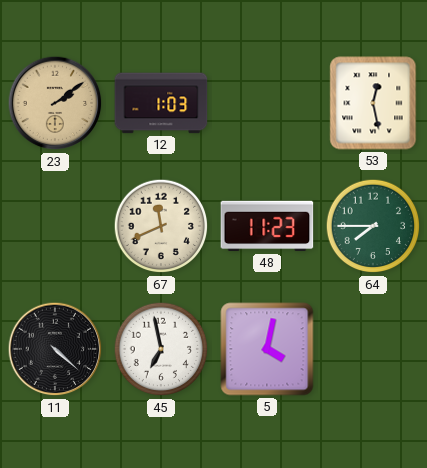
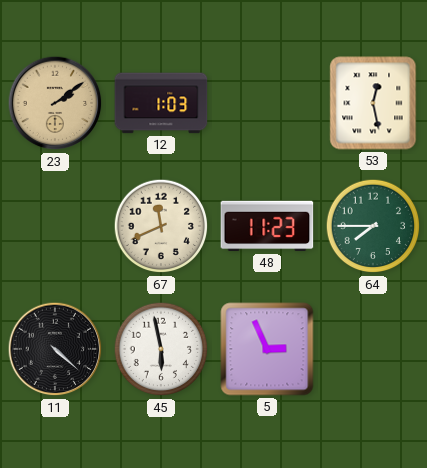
45: 6:58 -> 5:58
5: 4:02 -> 2:56
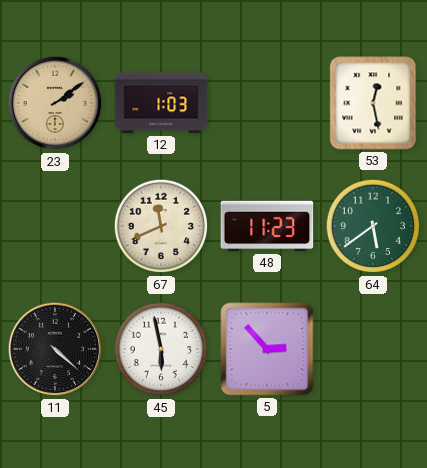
64: 7:45 -> 5:39
5: 2:56 -> 2:53
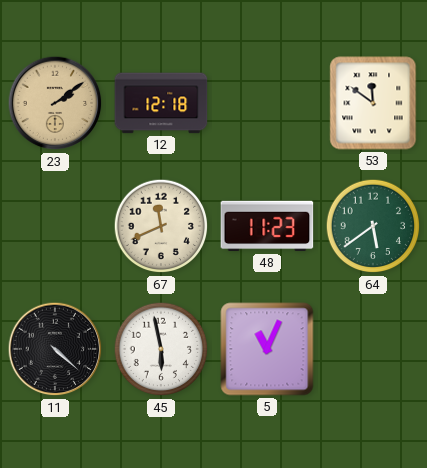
12: 1:03 -> 12:18
53: 12:28 -> 11:51
5: 2:53 -> 11:04
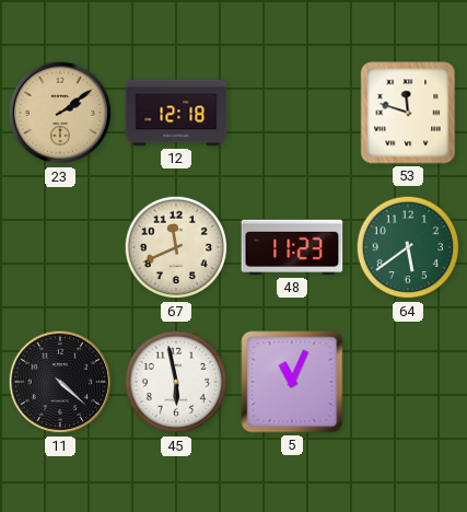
53: 11:51 -> 11:48
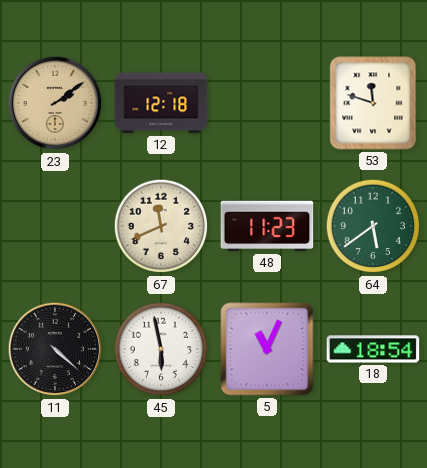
18: none -> 18:54
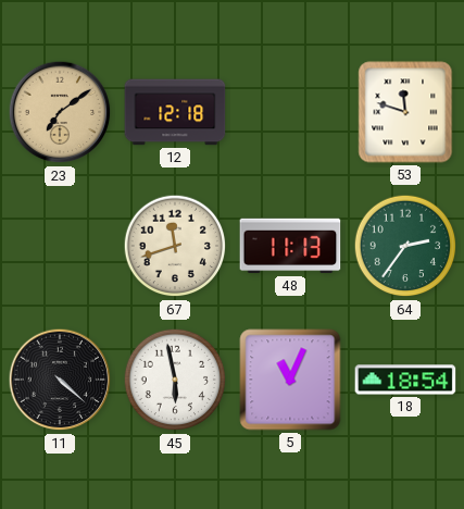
23: 2:09 -> 7:09
67: 11:41 -> 11:42
48: 11:23 -> 11:13
64: 5:39 -> 2:36
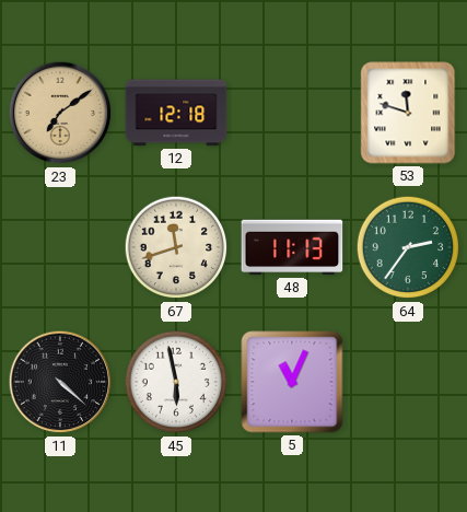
18: 18:54 -> none
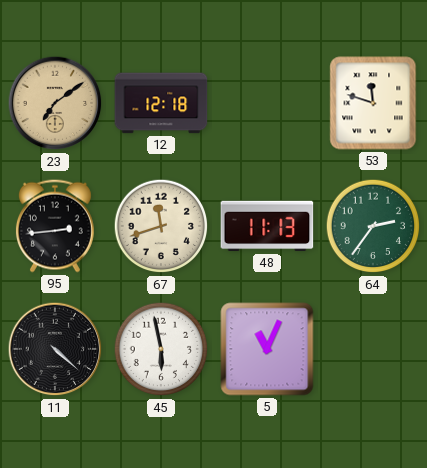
95: none -> 2:44
